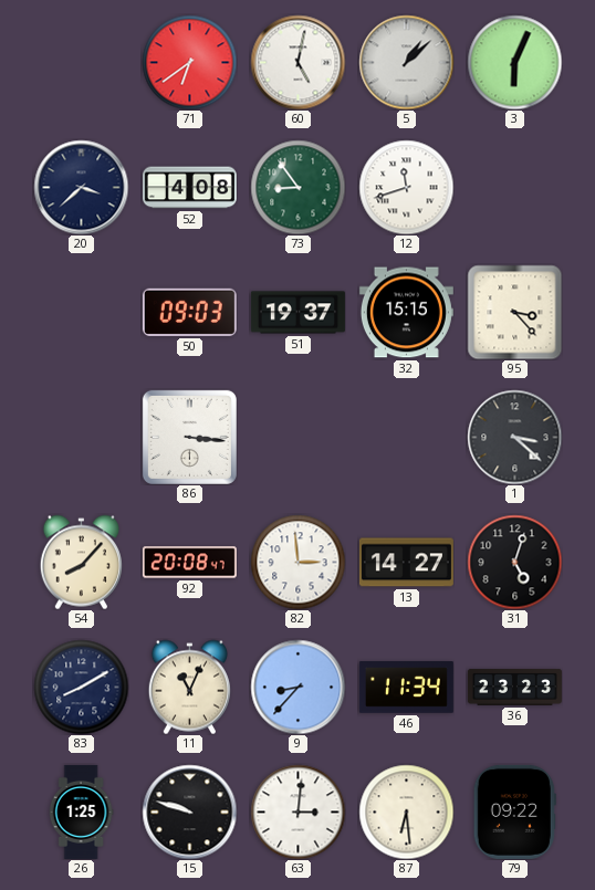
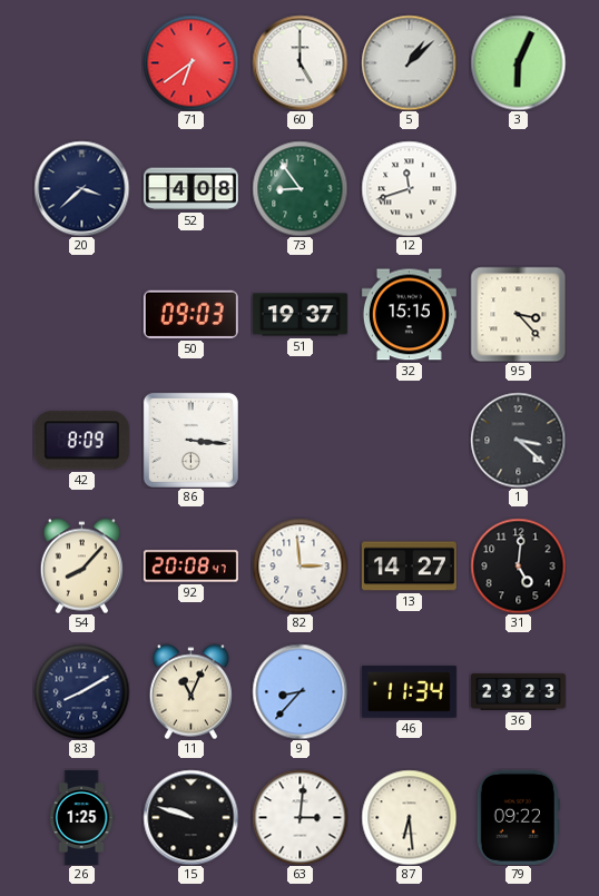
60: 5:02 -> 5:00
42: none -> 8:09
31: 5:03 -> 5:01
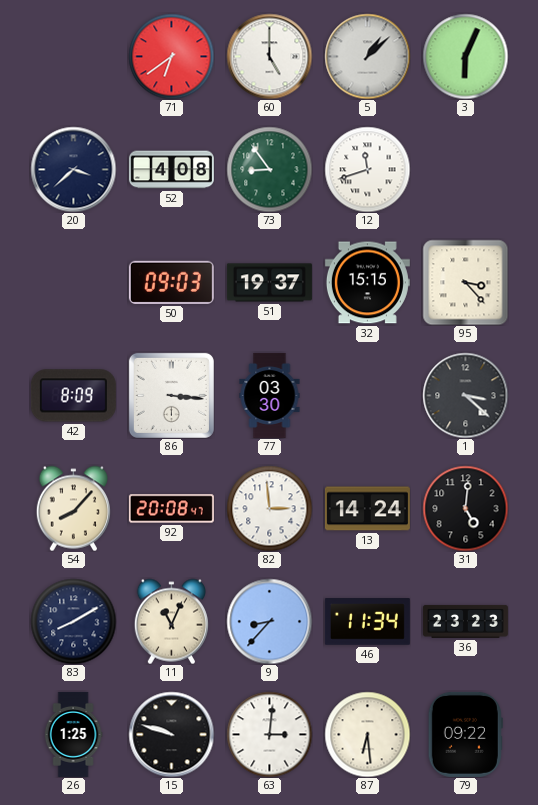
77: none -> 03:30
13: 14:27 -> 14:24
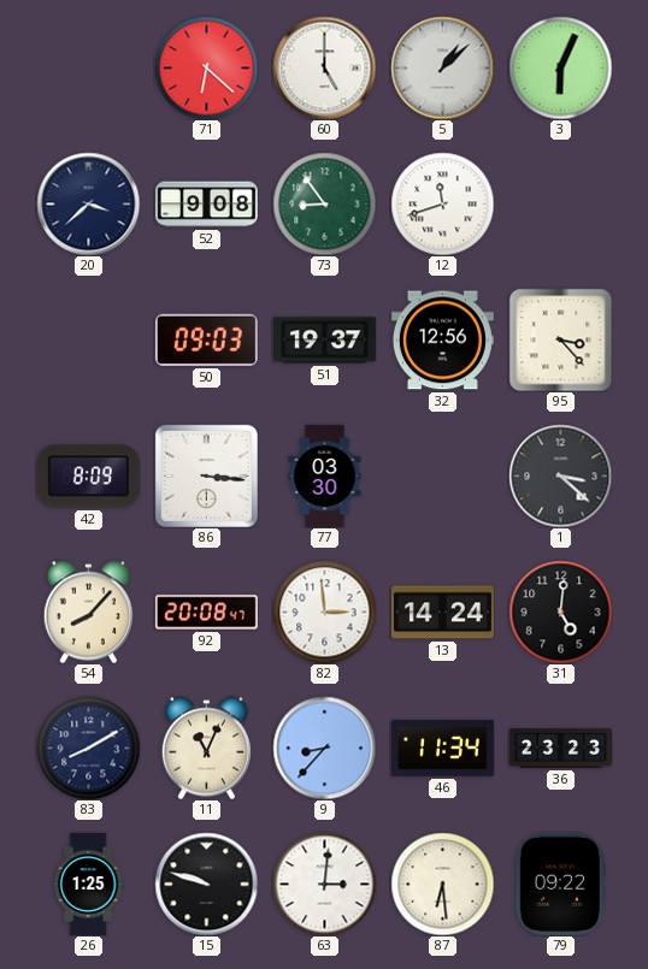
71: 6:39 -> 6:22
52: 4:08 -> 9:08
32: 15:15 -> 12:56
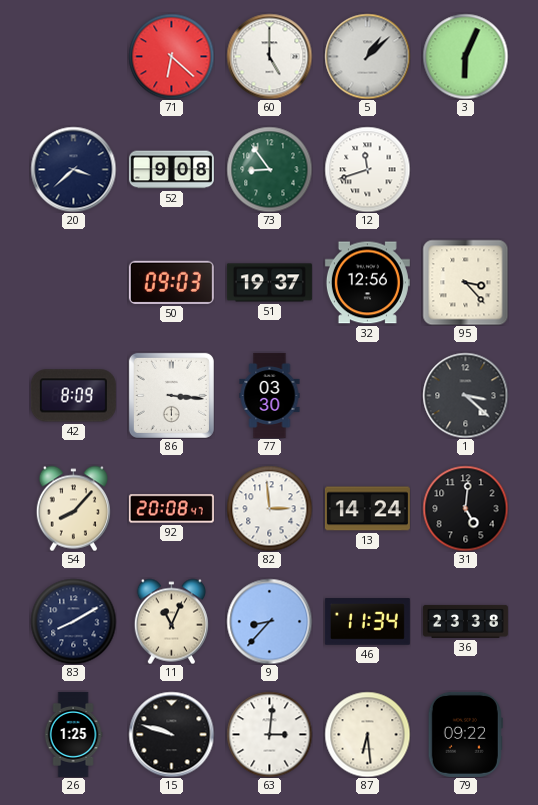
36: 23:23 -> 23:38
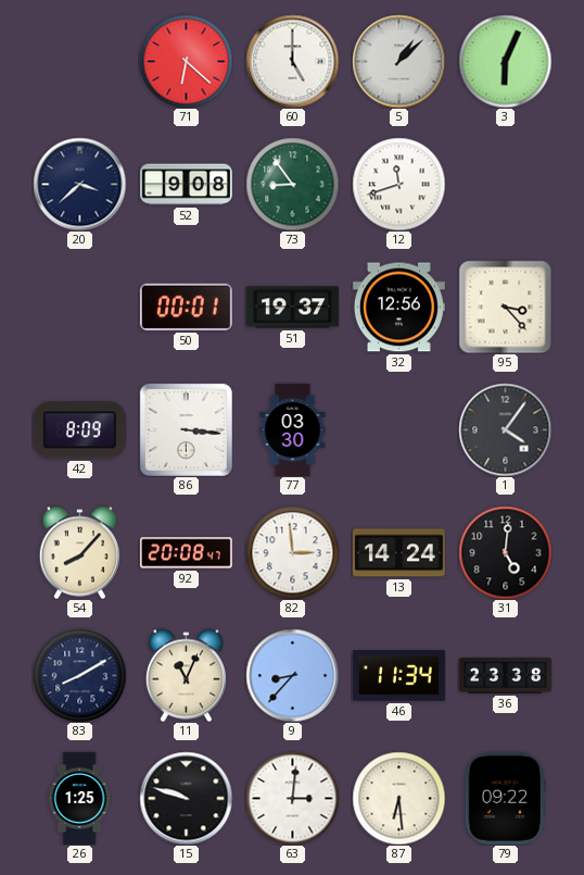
50: 09:03 -> 00:01
1: 3:22 -> 4:06
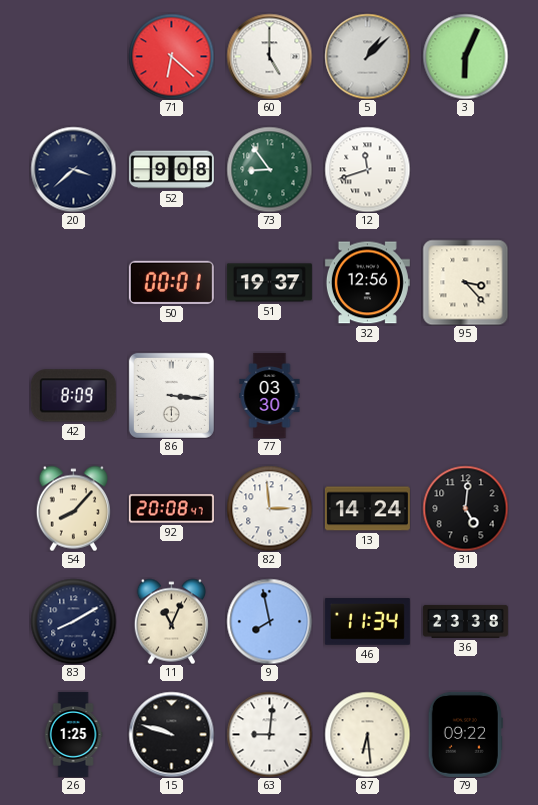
1: 4:06 -> none
9: 8:37 -> 7:58
63: 3:01 -> 9:01
